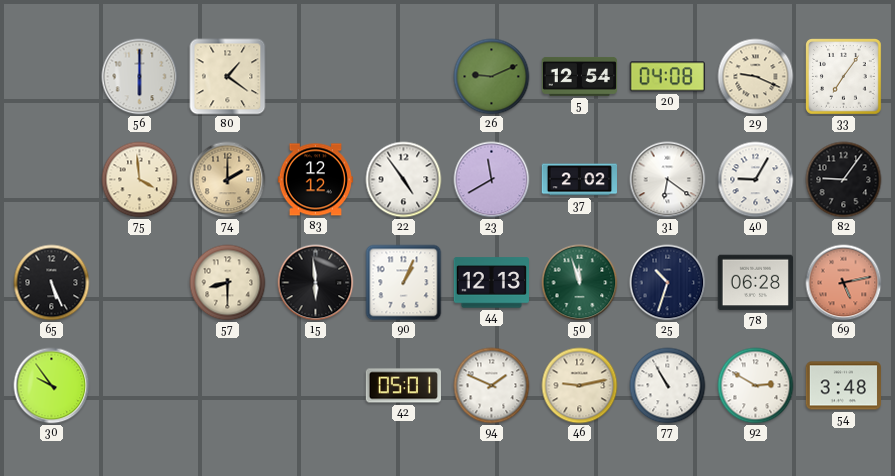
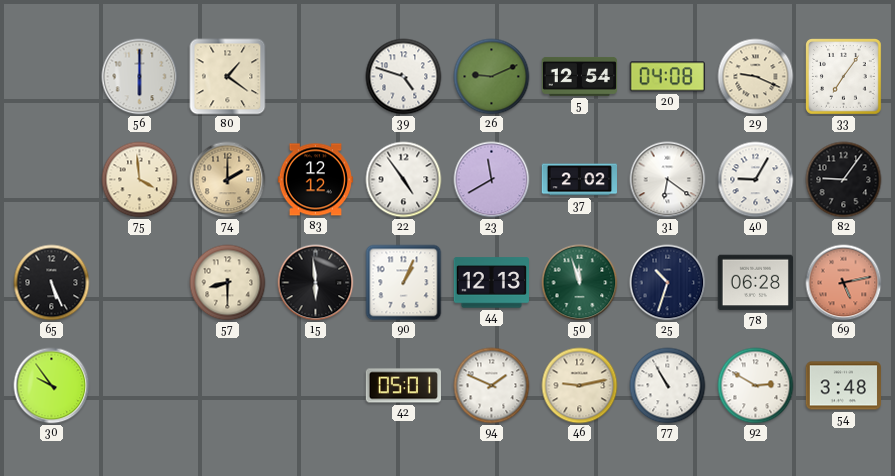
39: none -> 4:48
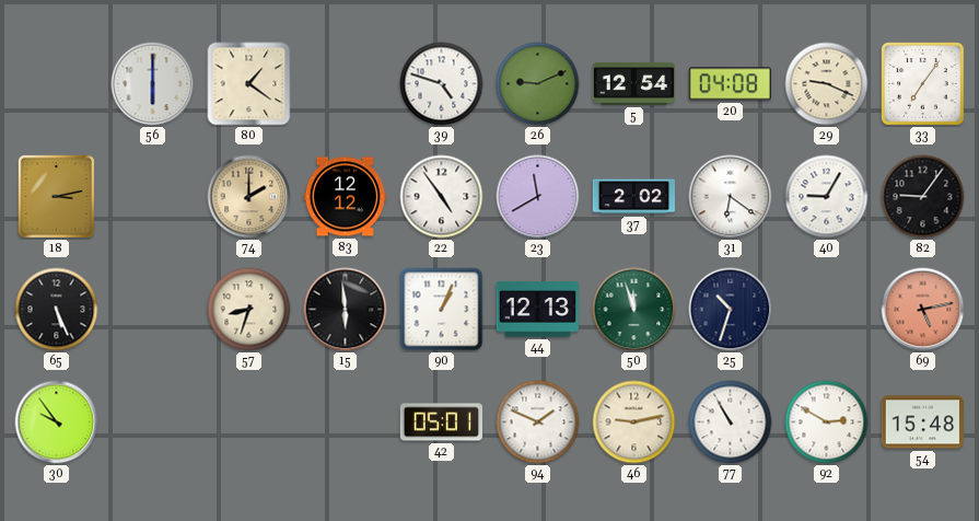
18: none -> 3:13
75: 3:59 -> none
57: 8:30 -> 8:33
78: 06:28 -> none
54: 3:48 -> 15:48
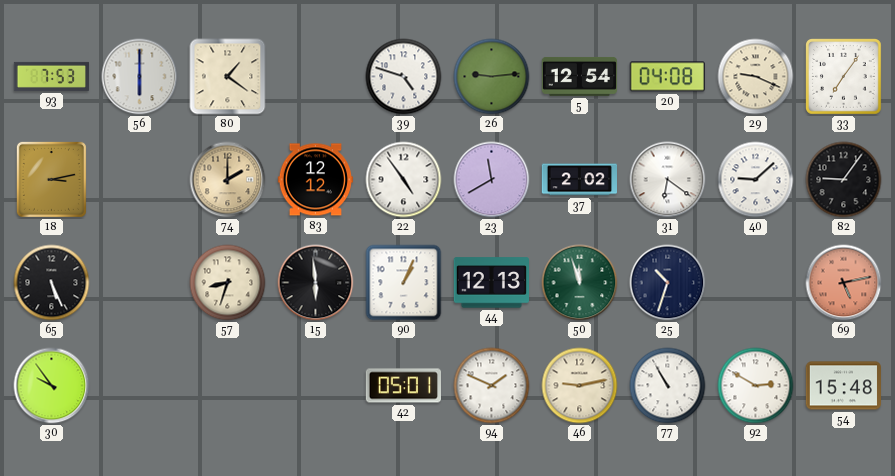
93: none -> 7:53
26: 9:11 -> 9:14
40: 9:05 -> 9:08
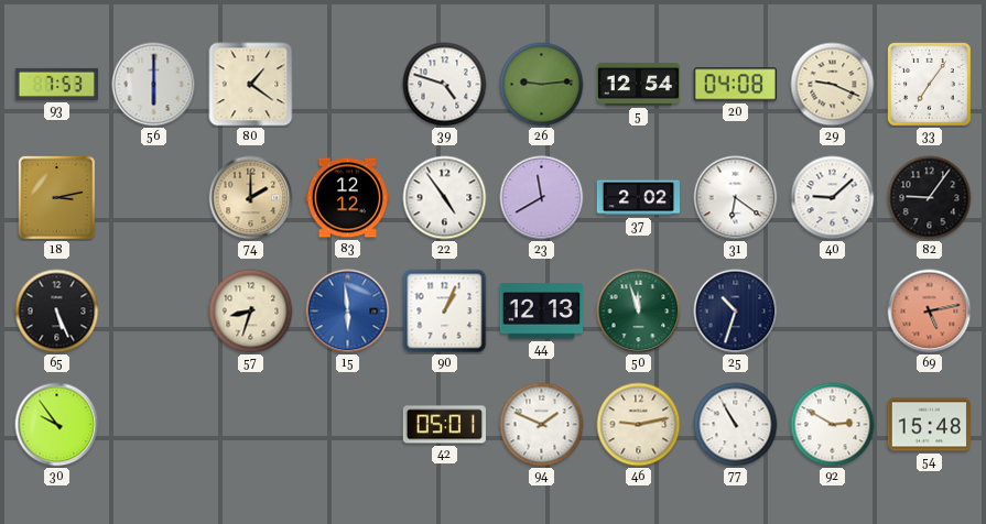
15 dial: black -> blue
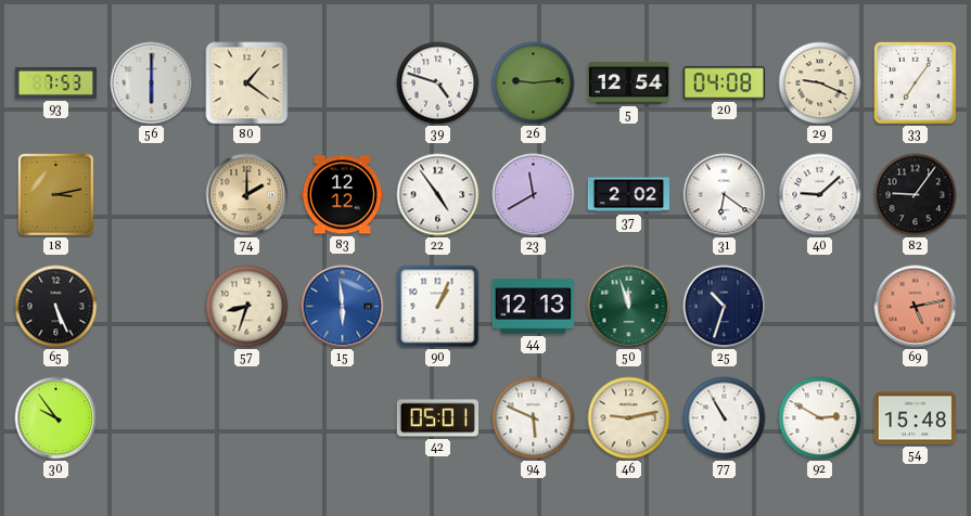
94: 1:49 -> 5:49
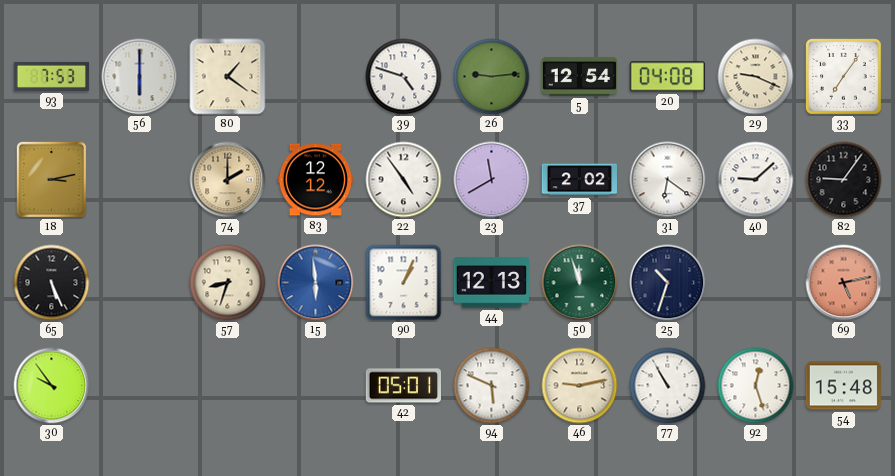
92: 2:50 -> 12:27
